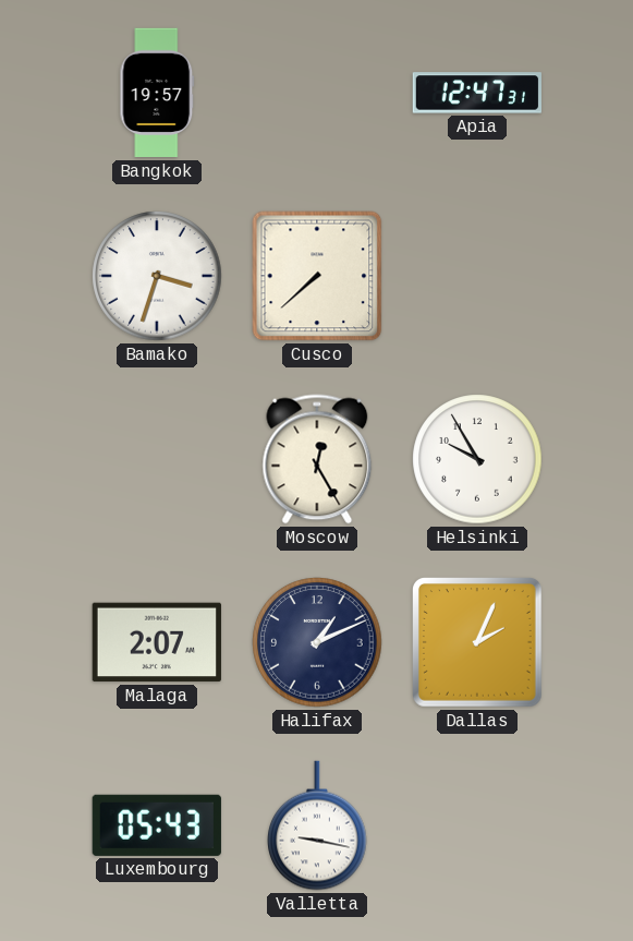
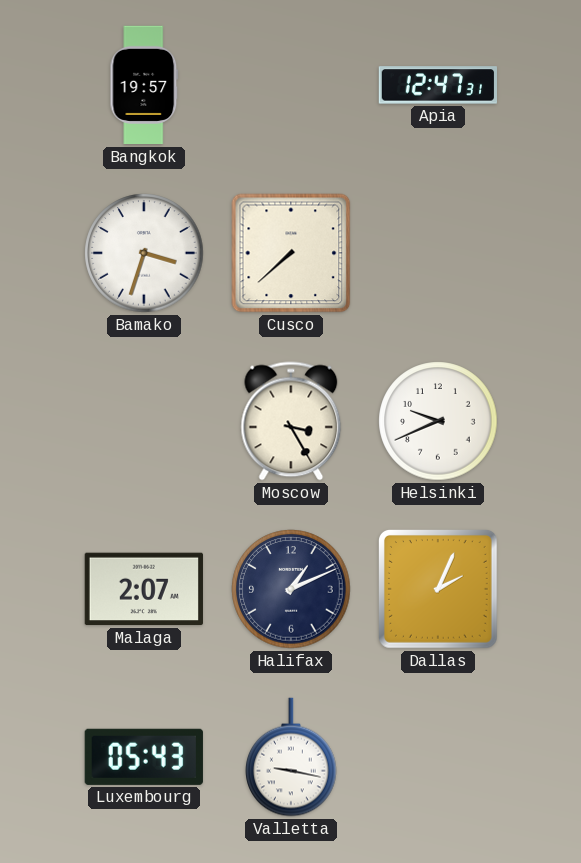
Moscow: 12:25 -> 3:25
Helsinki: 9:55 -> 9:41
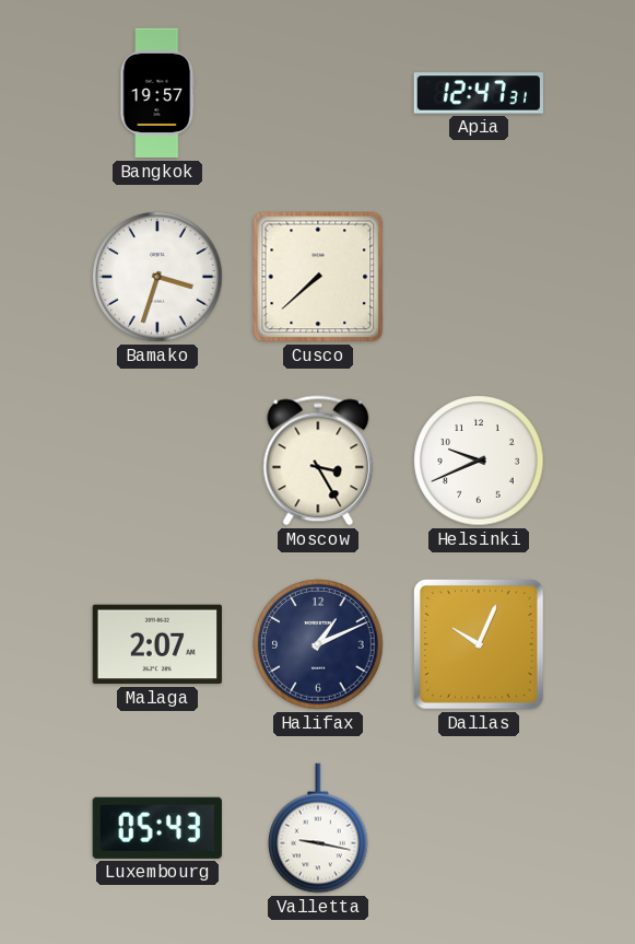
Dallas: 2:04 -> 10:04
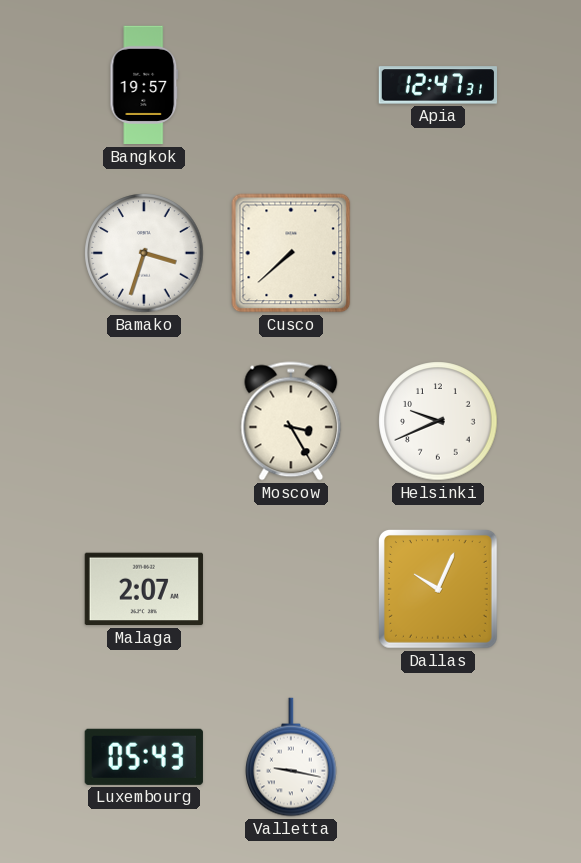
Halifax: 1:11 -> none
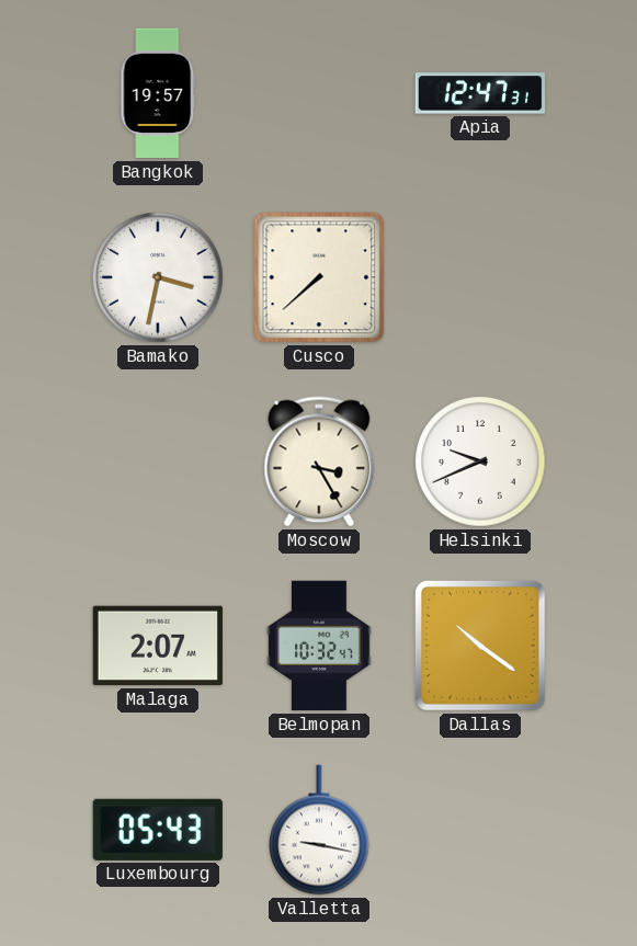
Bamako: 3:33 -> 3:32
Belmopan: none -> 10:32
Dallas: 10:04 -> 10:21
